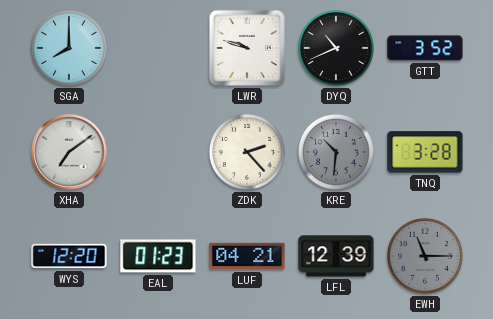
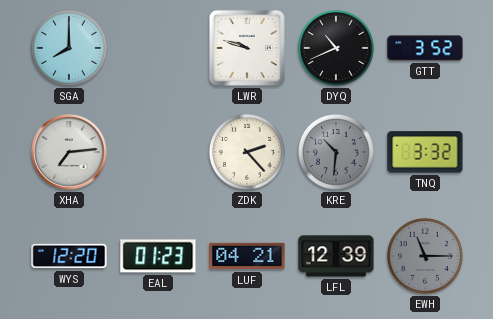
XHA: 7:09 -> 7:14
TNQ: 3:28 -> 3:32
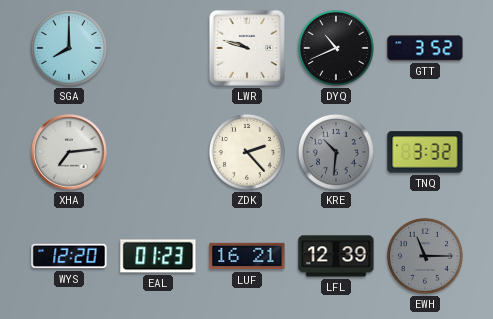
LUF: 04:21 -> 16:21
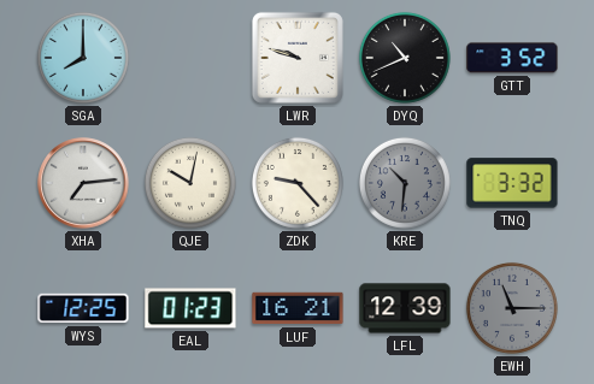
QJE: none -> 10:02
ZDK: 2:23 -> 9:23
WYS: 12:20 -> 12:25
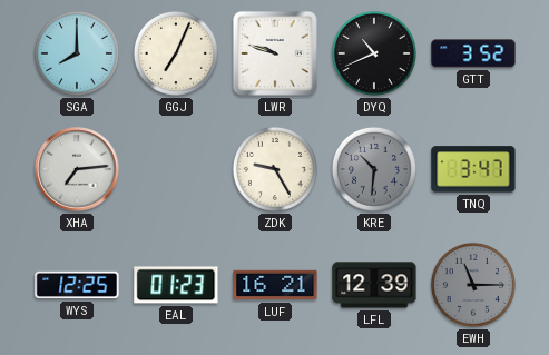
GGJ: none -> 7:04
QJE: 10:02 -> none
ZDK: 9:23 -> 9:25
TNQ: 3:32 -> 3:47
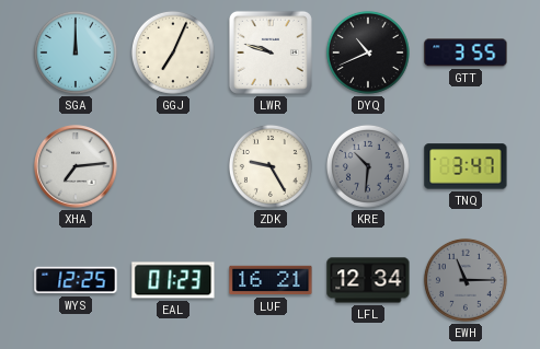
SGA: 8:00 -> 12:00
GTT: 3:52 -> 3:55
LFL: 12:39 -> 12:34
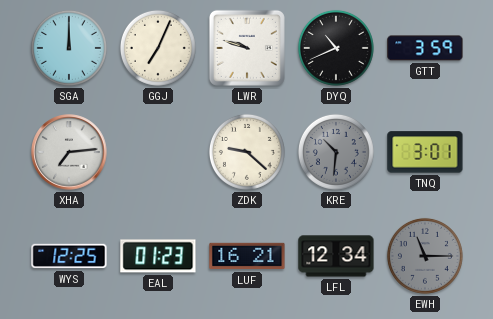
GTT: 3:55 -> 3:59
ZDK: 9:25 -> 9:22
TNQ: 3:47 -> 3:01
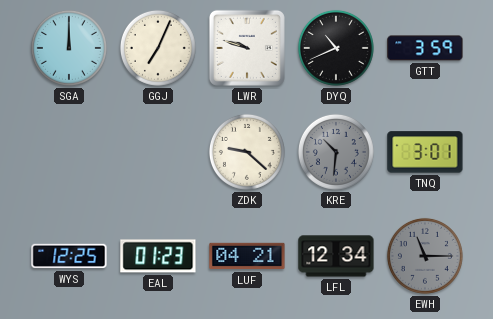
XHA: 7:14 -> none
LUF: 16:21 -> 04:21
